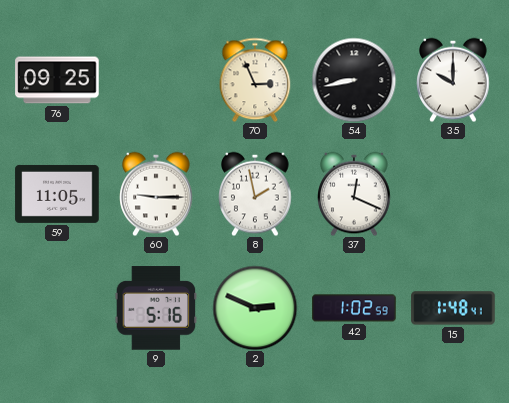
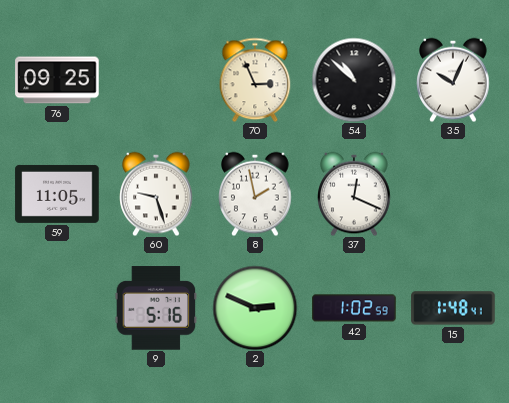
54: 8:43 -> 10:52
35: 10:00 -> 10:04
60: 9:15 -> 9:27
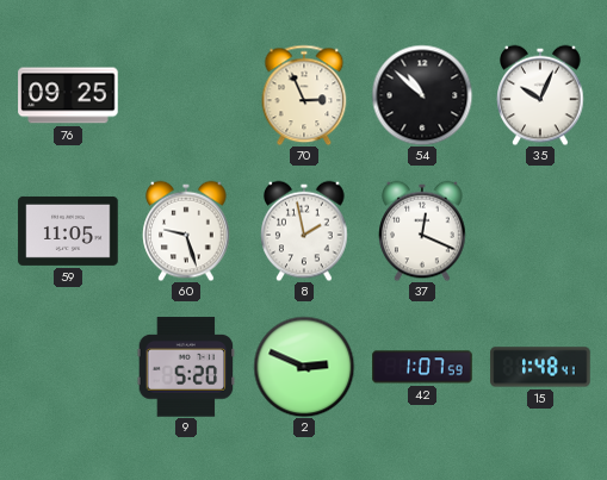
9: 5:16 -> 5:20
42: 1:02 -> 1:07
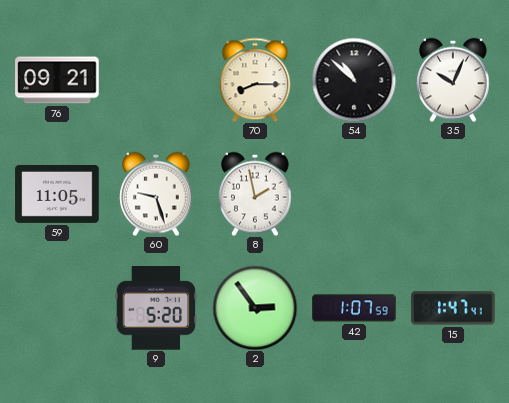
76: 09:25 -> 09:21
70: 2:56 -> 8:15
37: 12:19 -> none
2: 2:49 -> 2:54
15: 1:48 -> 1:47
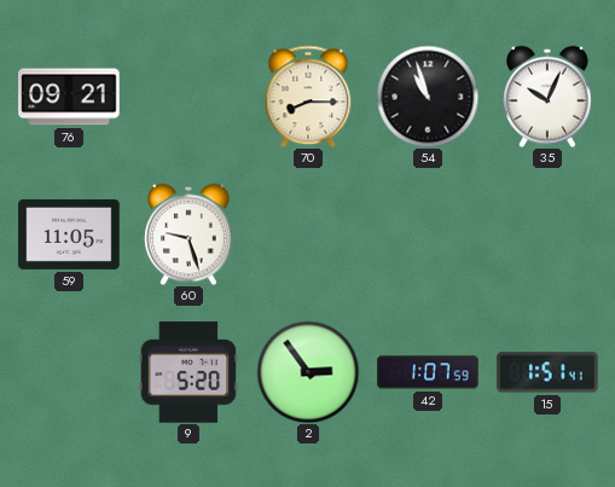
54: 10:52 -> 10:57
8: 1:58 -> none
15: 1:47 -> 1:51
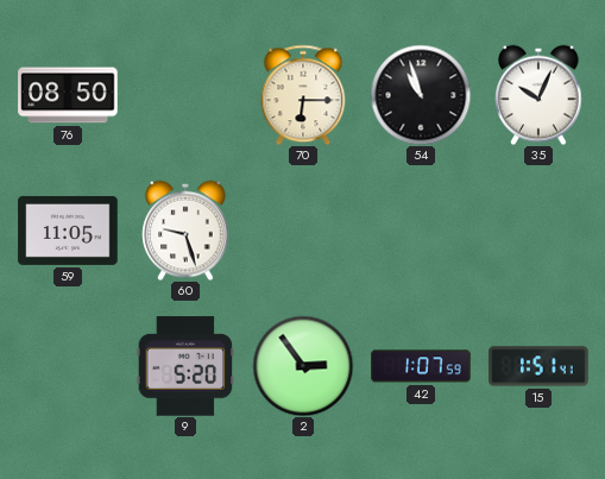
76: 09:21 -> 08:50
70: 8:15 -> 6:15
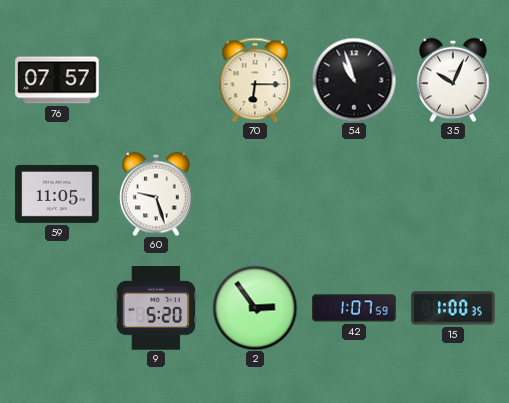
76: 08:50 -> 07:57
15: 1:51 -> 1:00
